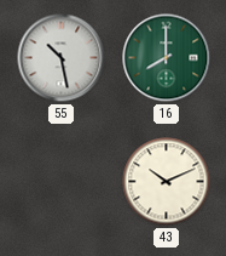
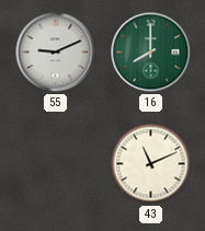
55: 10:28 -> 9:11
43: 10:11 -> 11:11
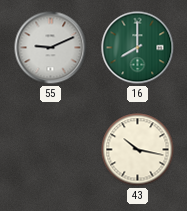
43: 11:11 -> 10:17
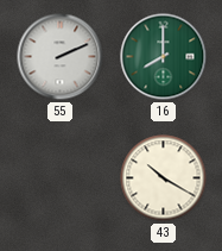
55: 9:11 -> 2:11
43: 10:17 -> 10:20
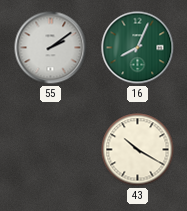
55: 2:11 -> 2:09
16: 8:00 -> 8:04
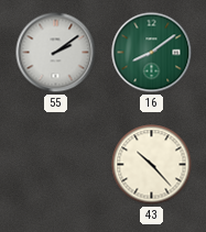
16: 8:04 -> 8:09
43: 10:20 -> 10:23
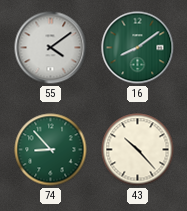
55: 2:09 -> 4:09
74: none -> 8:53
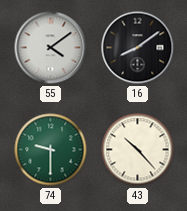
16 dial: green -> black
74: 8:53 -> 9:30
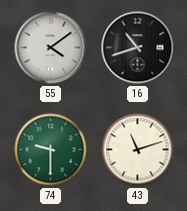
16: 8:09 -> 10:42
43: 10:23 -> 11:12
